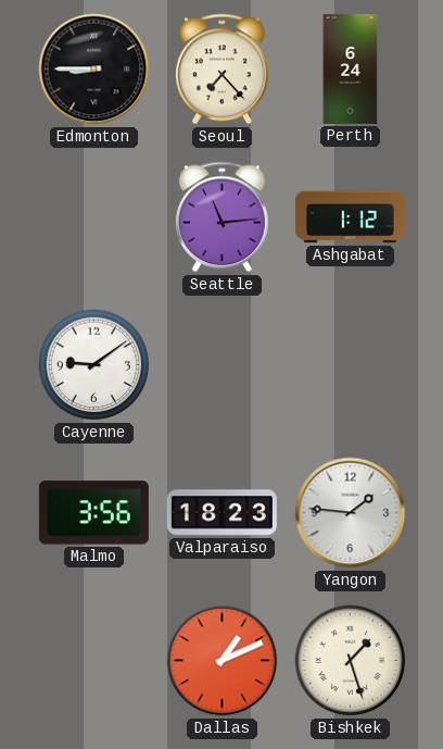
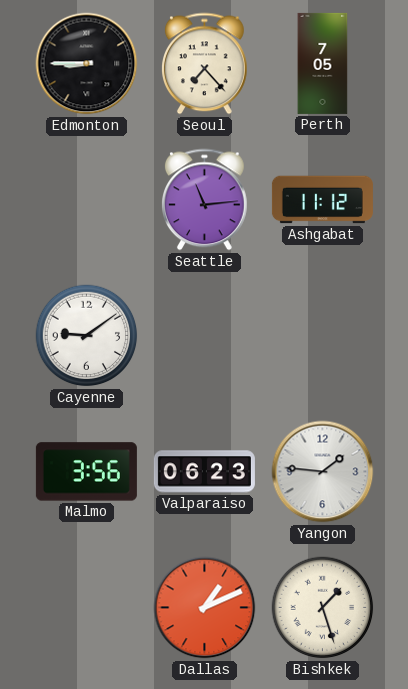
Perth: 6:24 -> 7:05
Ashgabat: 1:12 -> 11:12
Valparaiso: 18:23 -> 06:23
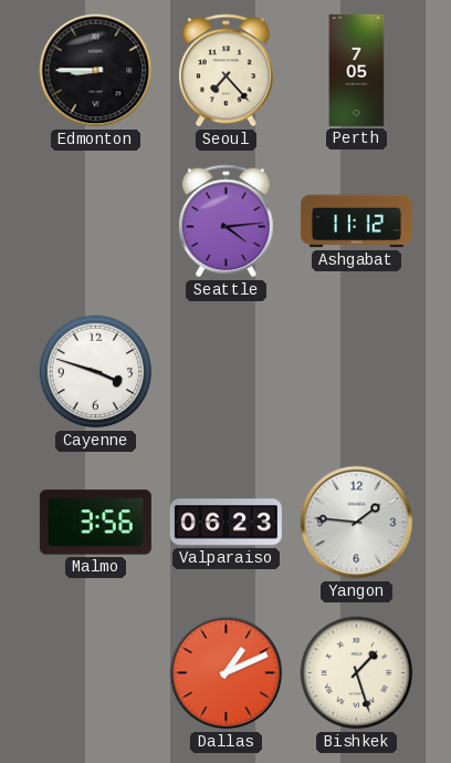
Seattle: 11:14 -> 4:14
Cayenne: 9:09 -> 3:48
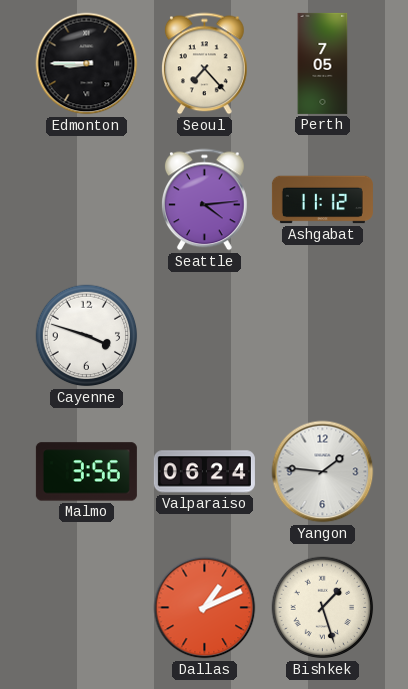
Valparaiso: 06:23 -> 06:24
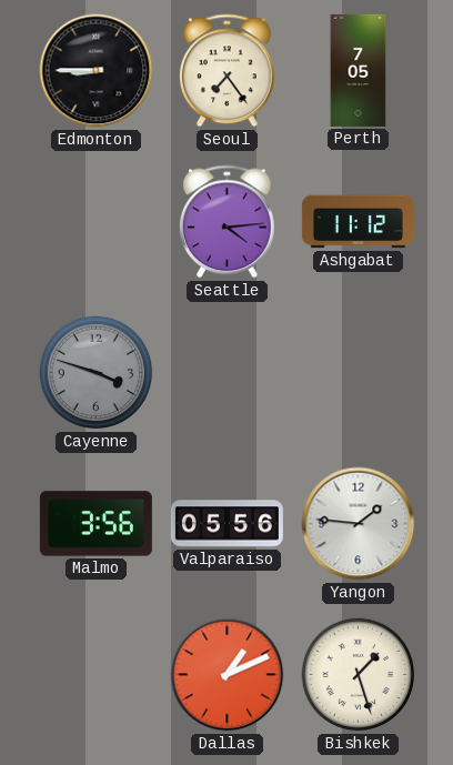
Seoul: 7:23 -> 7:24
Cayenne dial: white -> grey
Valparaiso: 06:24 -> 05:56
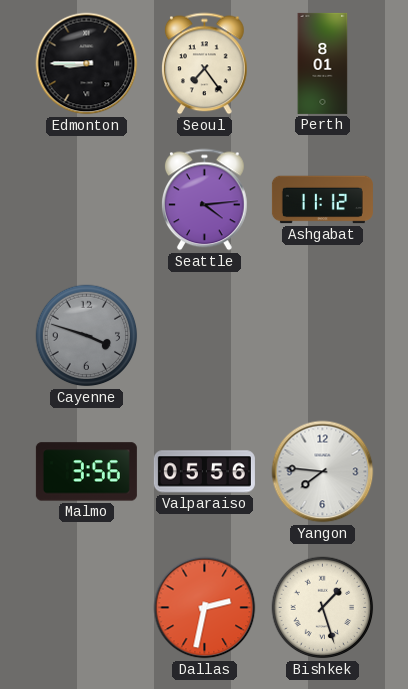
Perth: 7:05 -> 8:01
Yangon: 1:46 -> 7:46
Dallas: 1:11 -> 2:32
